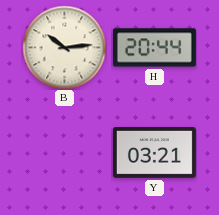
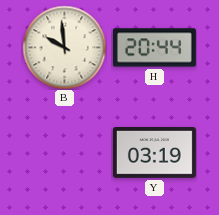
B: 10:14 -> 9:59
Y: 03:21 -> 03:19
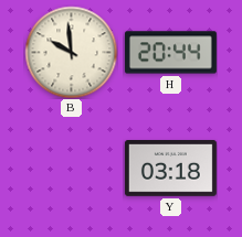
Y: 03:19 -> 03:18
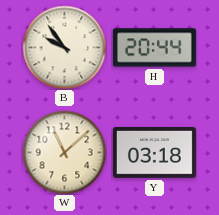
B: 9:59 -> 9:54
W: none -> 11:08
